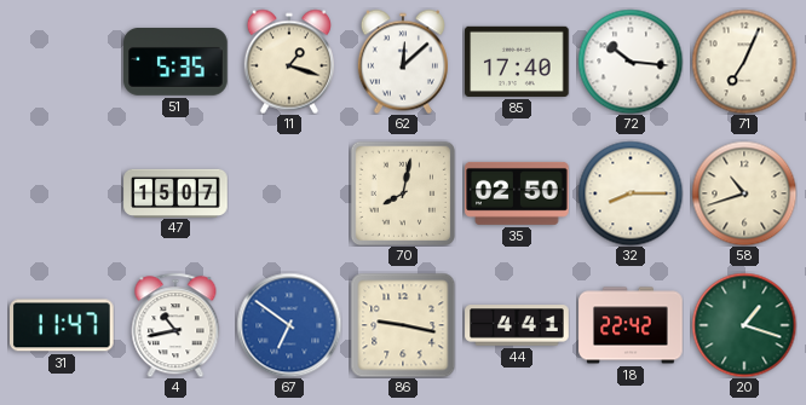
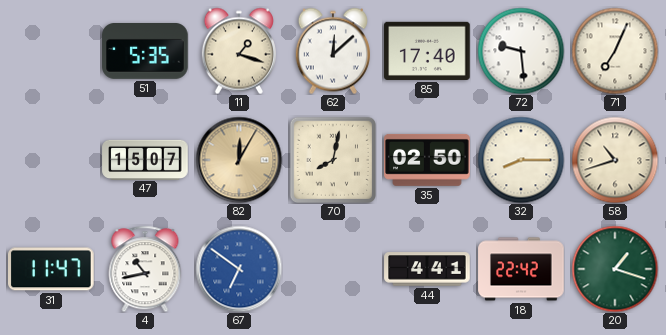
72: 10:16 -> 9:29
82: none -> 12:05
86: 9:17 -> none
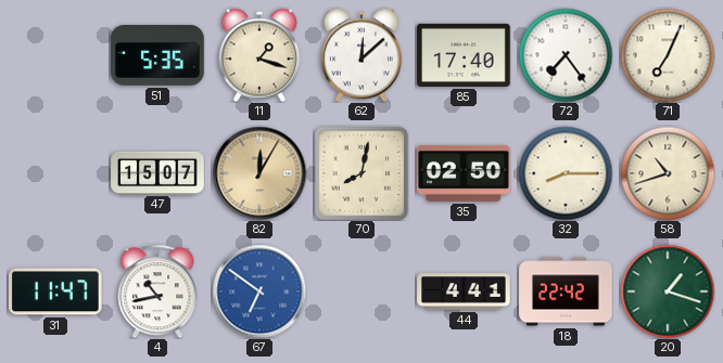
72: 9:29 -> 7:24
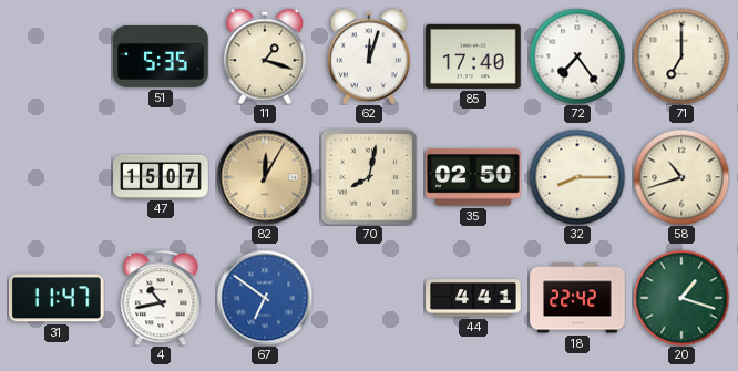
62: 12:08 -> 12:03
71: 7:04 -> 7:00
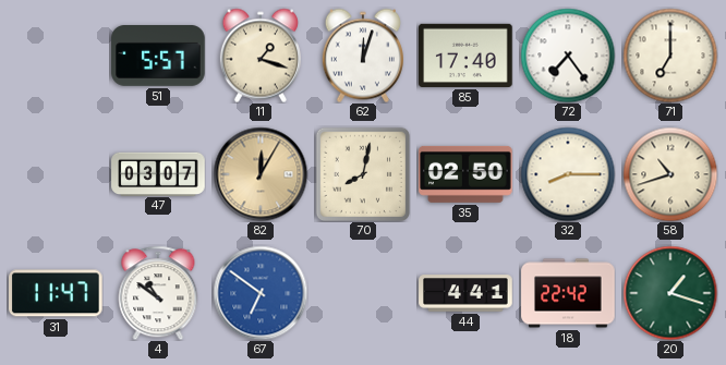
51: 5:35 -> 5:57
47: 15:07 -> 03:07
4: 10:43 -> 10:51
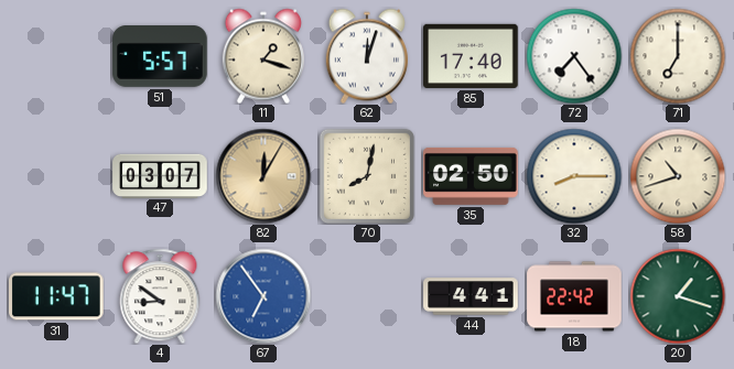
4: 10:51 -> 8:51
67: 6:51 -> 6:54
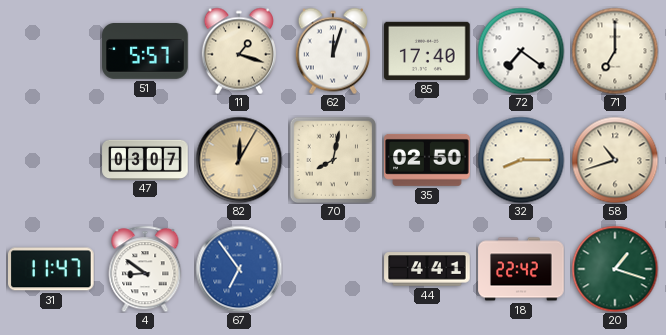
72: 7:24 -> 7:21
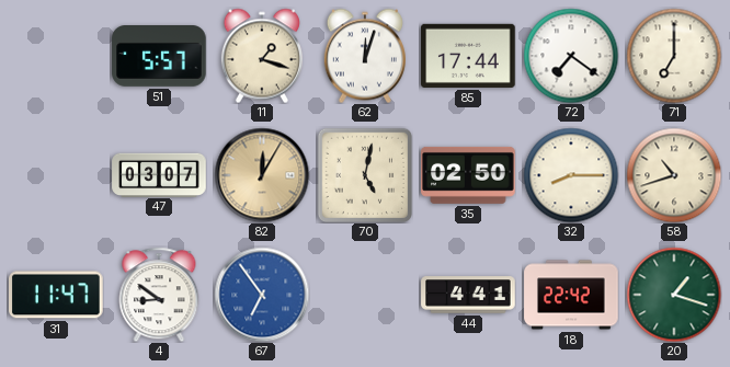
85: 17:40 -> 17:44
70: 8:02 -> 5:02
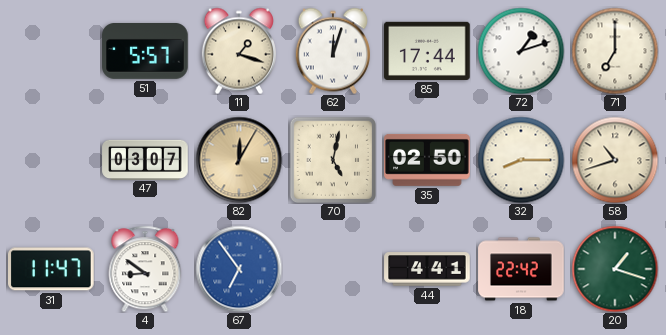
72: 7:21 -> 1:12
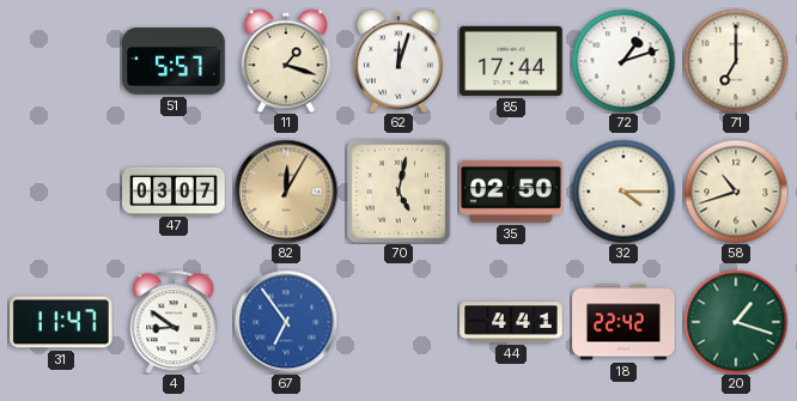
32: 8:15 -> 4:15
